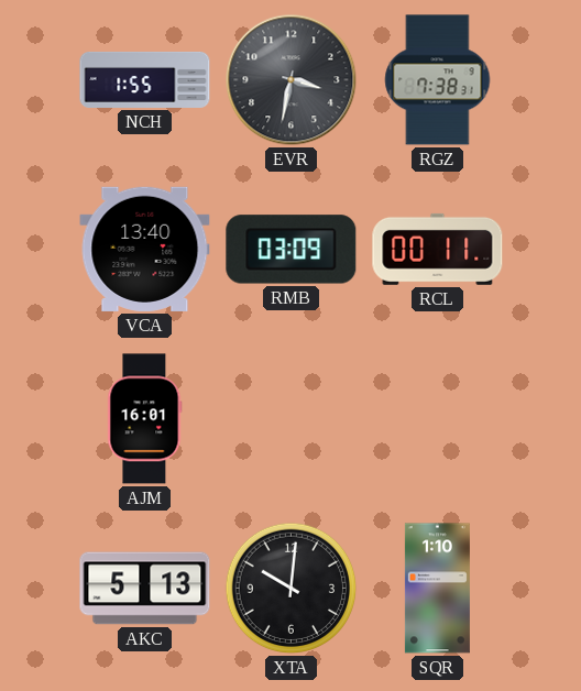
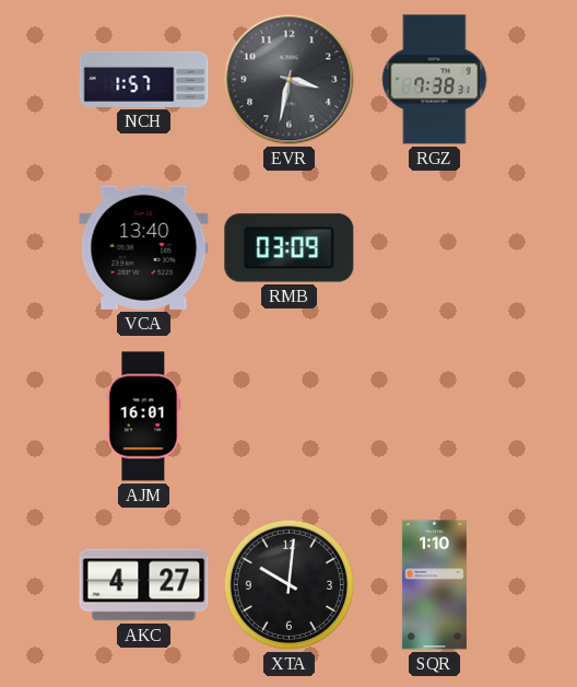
NCH: 1:55 -> 1:57
RCL: 00:11 -> none
AKC: 5:13 -> 4:27
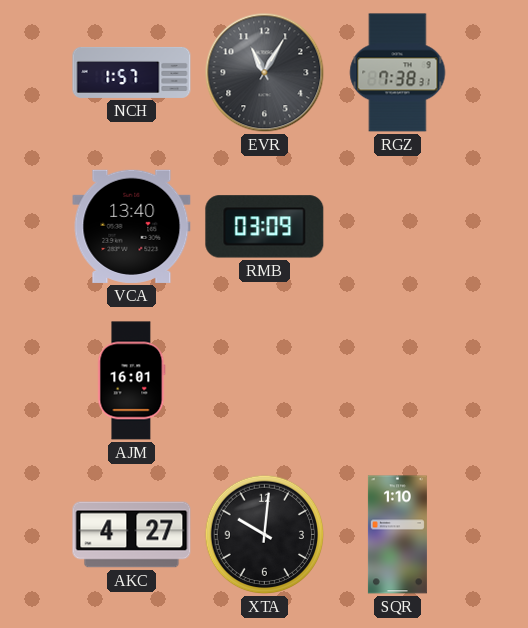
EVR: 3:32 -> 11:05
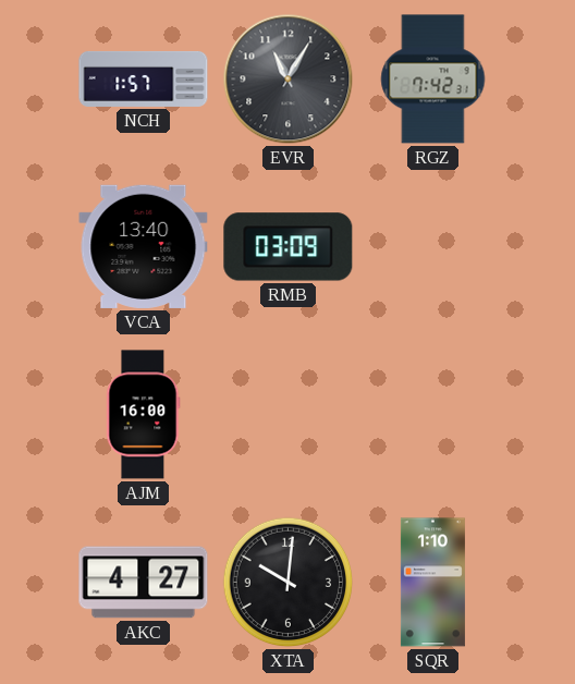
RGZ: 7:38 -> 7:42
AJM: 16:01 -> 16:00
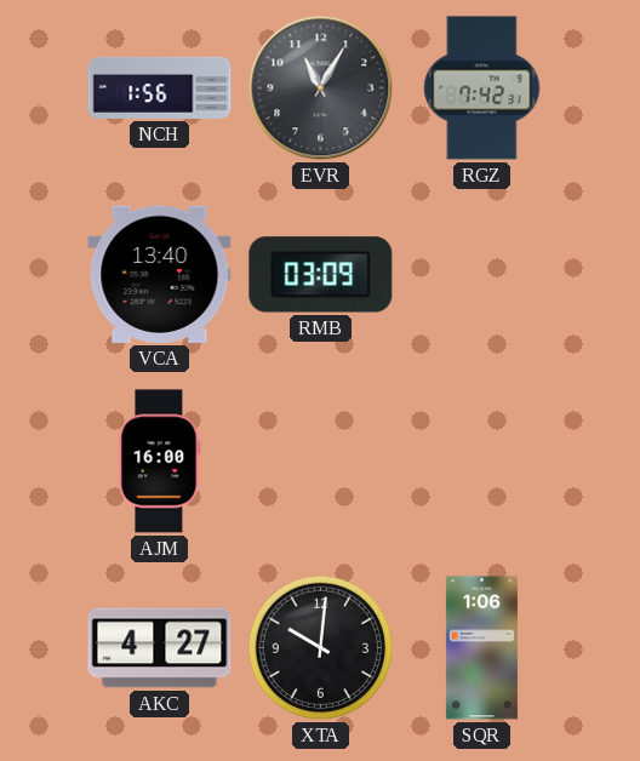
NCH: 1:57 -> 1:56
SQR: 1:10 -> 1:06
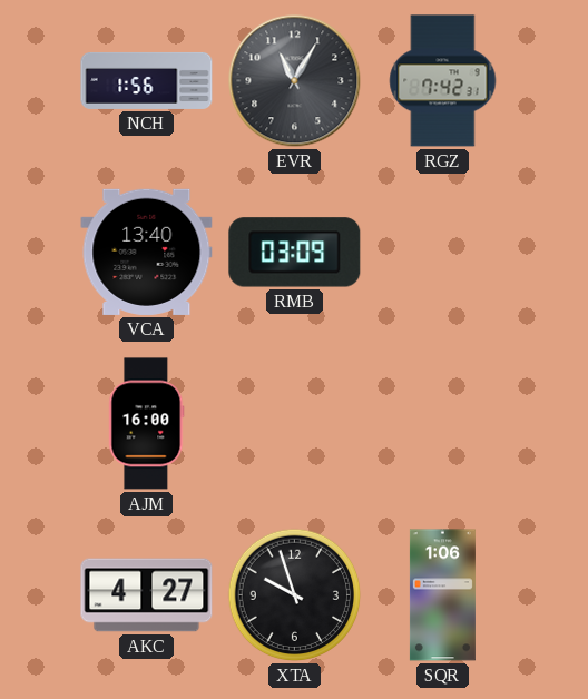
XTA: 10:01 -> 9:57
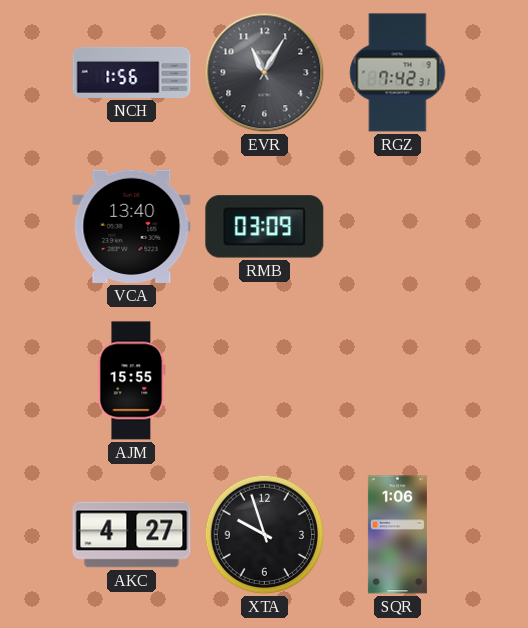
AJM: 16:00 -> 15:55
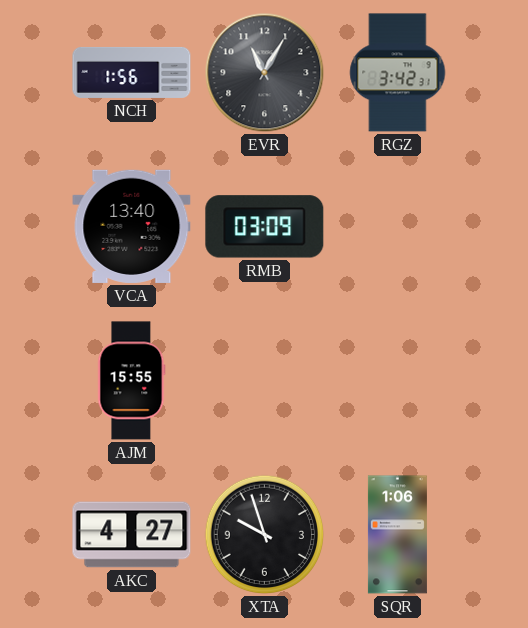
RGZ: 7:42 -> 3:42
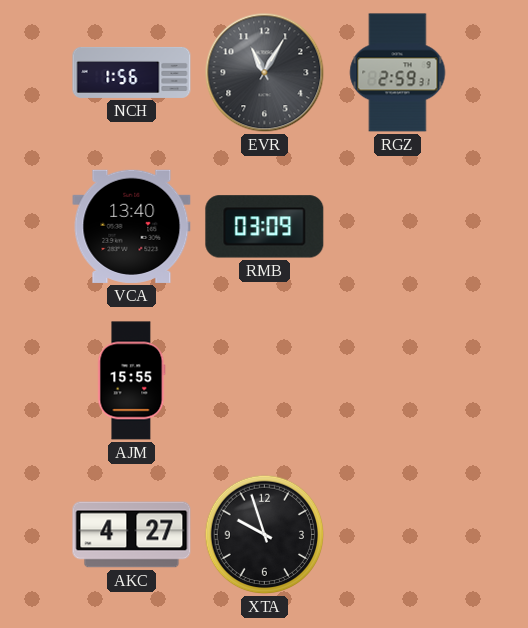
RGZ: 3:42 -> 2:59
SQR: 1:06 -> none
